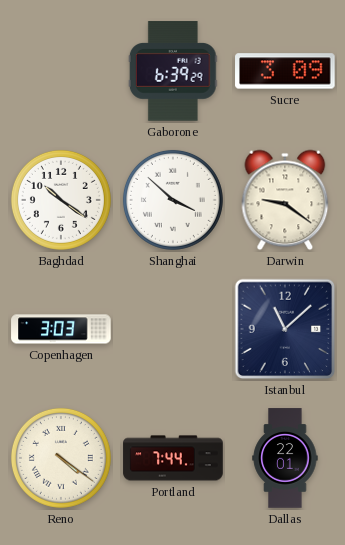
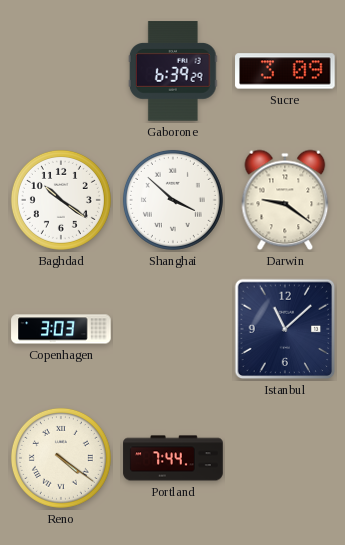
Dallas: 22:01 -> none
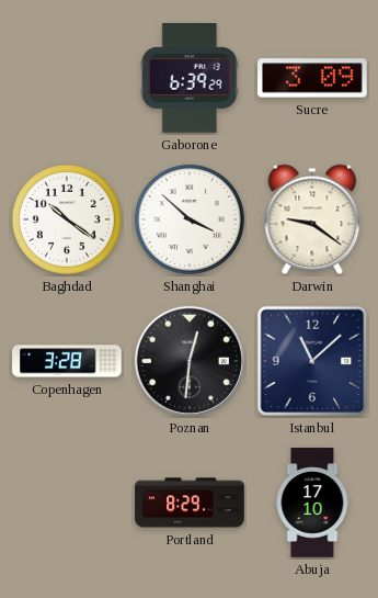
Copenhagen: 3:03 -> 3:28
Poznan: none -> 12:31
Reno: 4:21 -> none
Portland: 7:44 -> 8:29
Abuja: none -> 17:10
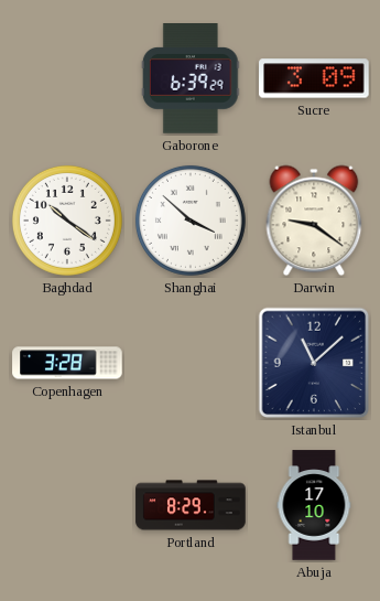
Poznan: 12:31 -> none
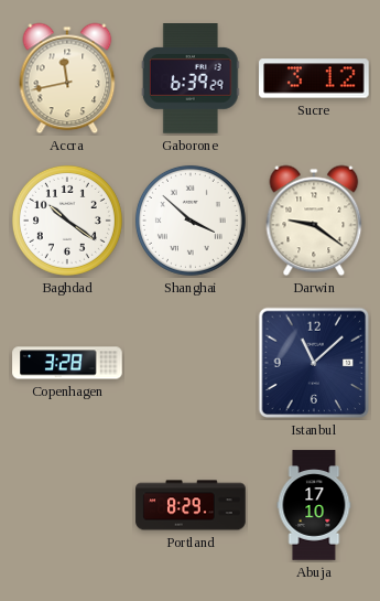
Accra: none -> 11:43
Sucre: 3:09 -> 3:12
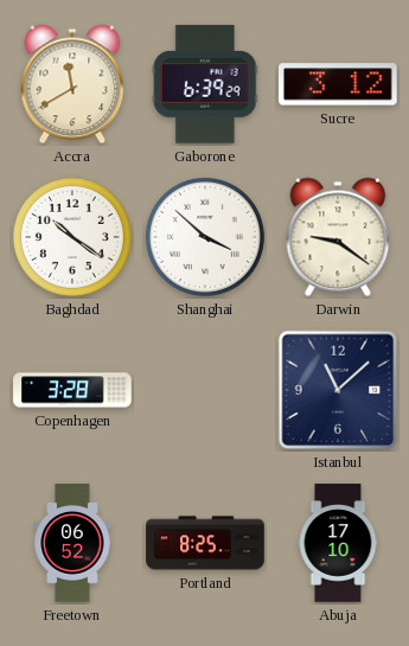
Accra: 11:43 -> 11:40
Freetown: none -> 06:52
Portland: 8:29 -> 8:25
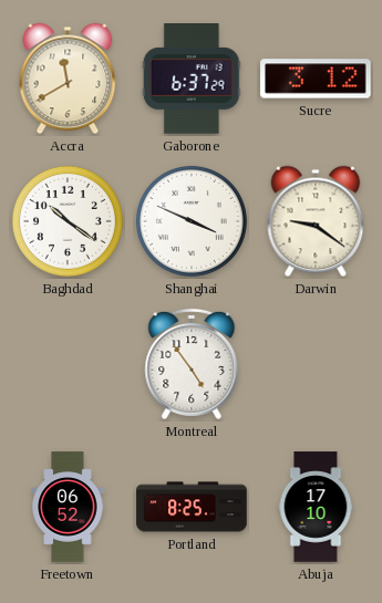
Gaborone: 6:39 -> 6:37
Shanghai: 3:52 -> 3:49
Copenhagen: 3:28 -> none
Montreal: none -> 4:54
Istanbul: 11:08 -> none
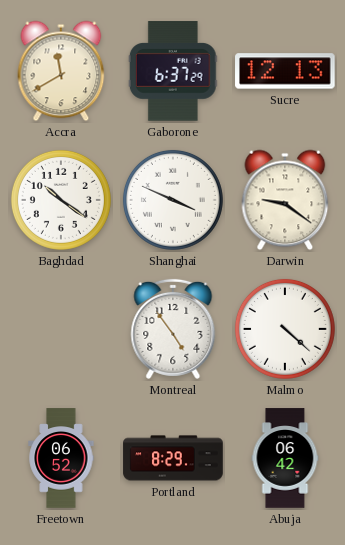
Sucre: 3:12 -> 12:13
Malmo: none -> 4:22
Portland: 8:25 -> 8:29
Abuja: 17:10 -> 06:42
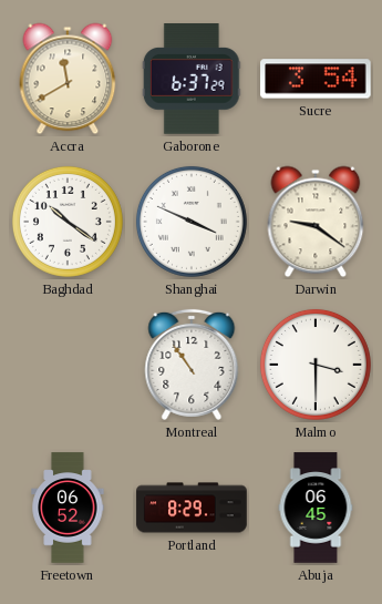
Sucre: 12:13 -> 3:54
Montreal: 4:54 -> 10:54
Malmo: 4:22 -> 3:30
Abuja: 06:42 -> 06:45
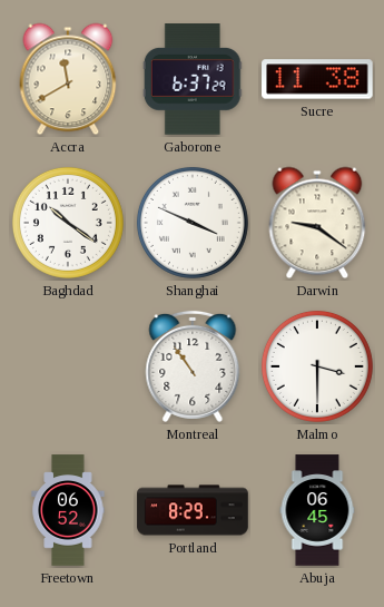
Sucre: 3:54 -> 11:38
